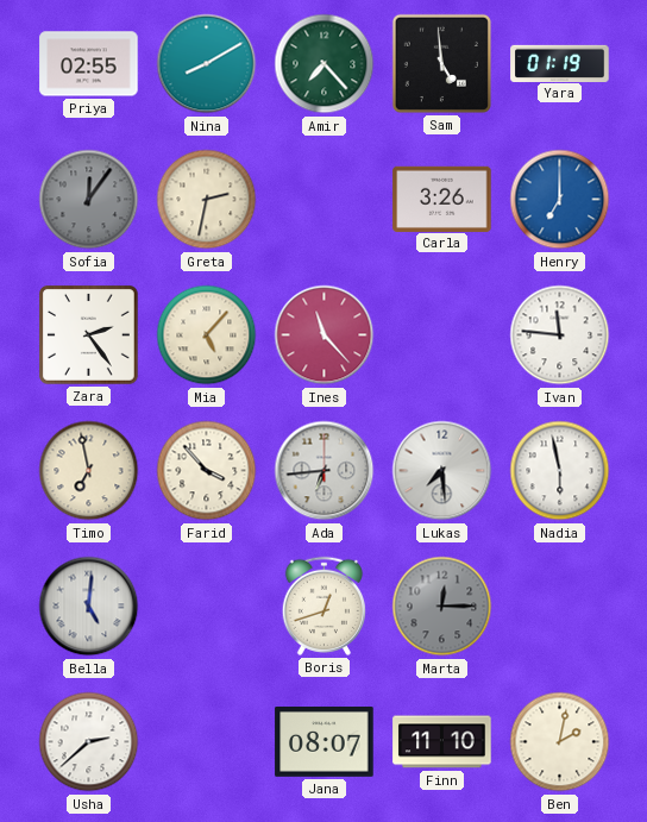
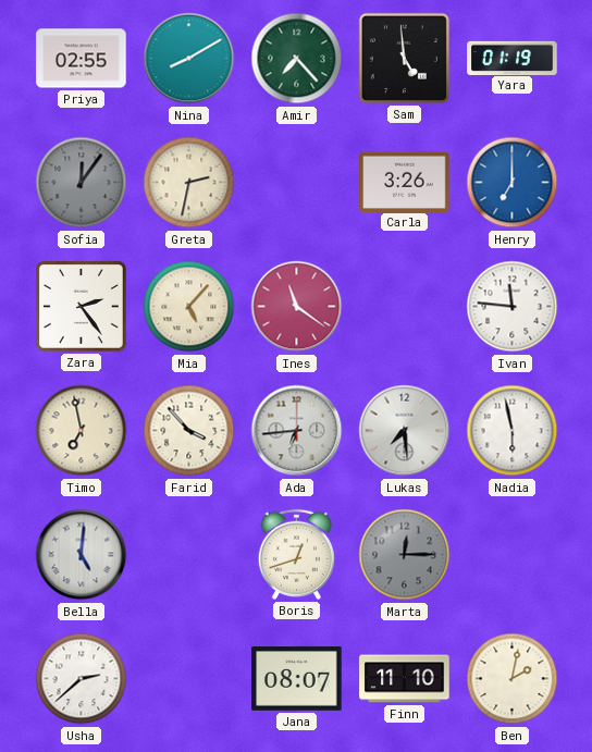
Ines: 11:23 -> 11:21
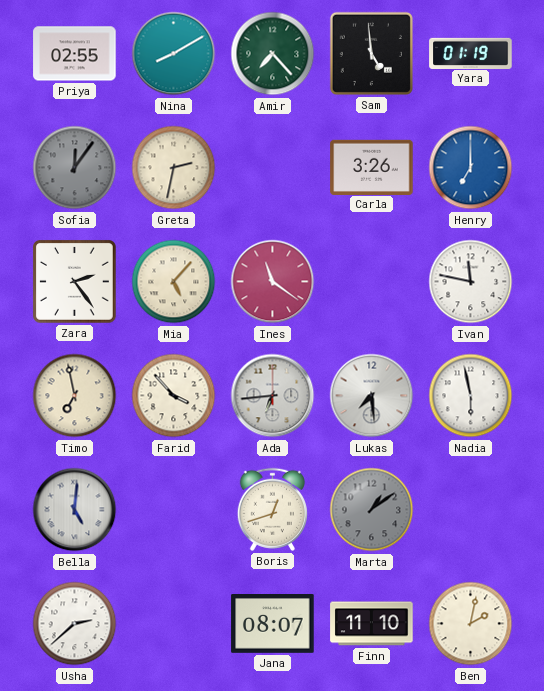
Ivan: 11:46 -> 11:47
Marta: 12:15 -> 1:09
